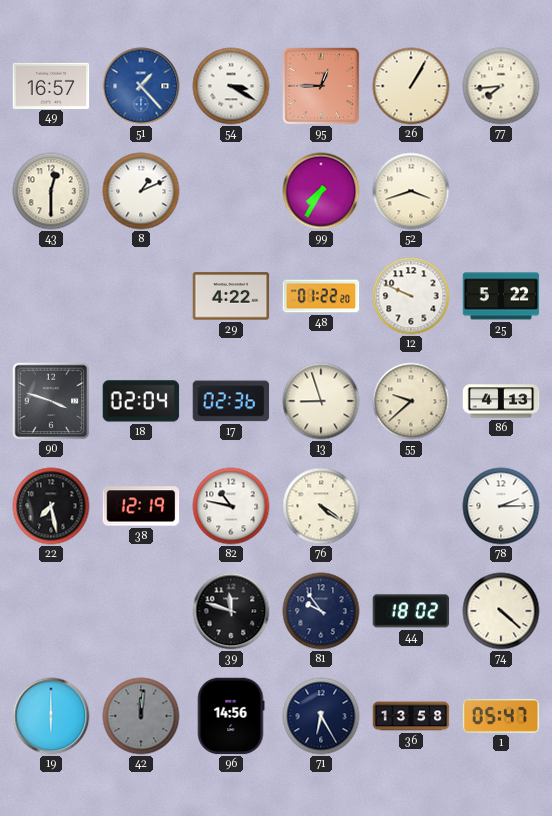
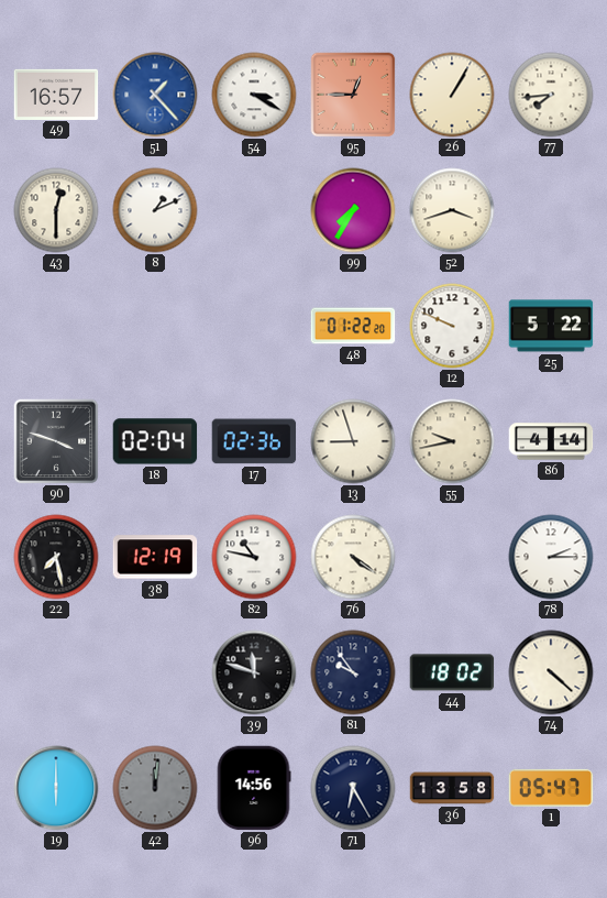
29: 4:22 -> none
55: 9:38 -> 9:43
86: 4:13 -> 4:14
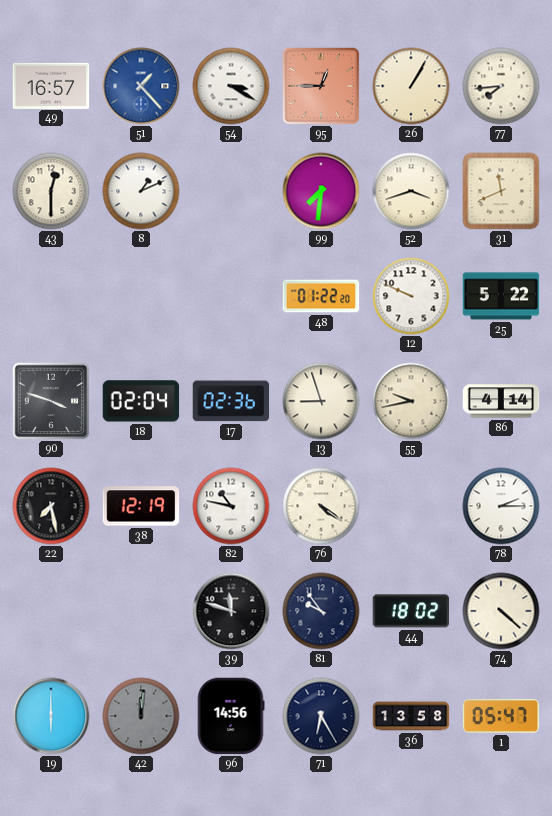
99: 7:35 -> 7:31
31: none -> 11:41
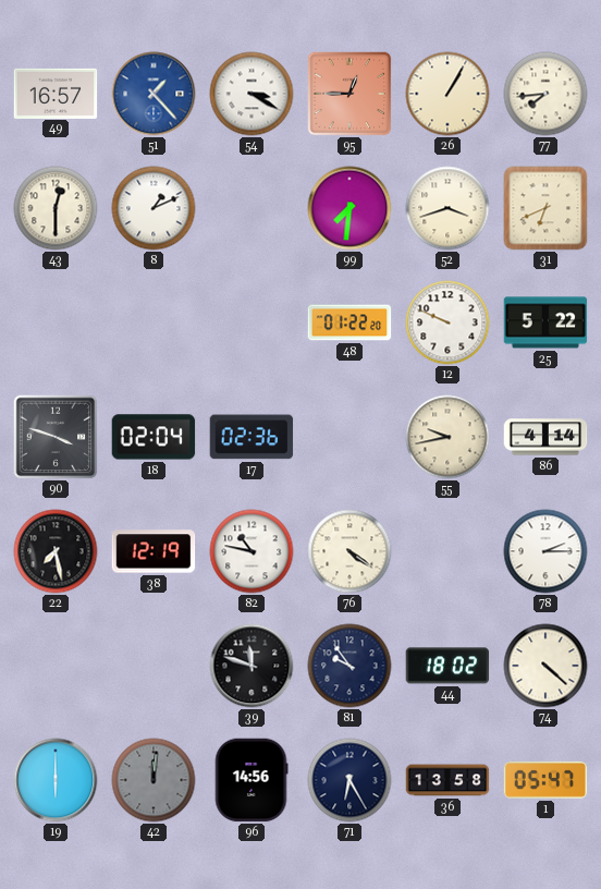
31: 11:41 -> 6:41
13: 8:57 -> none
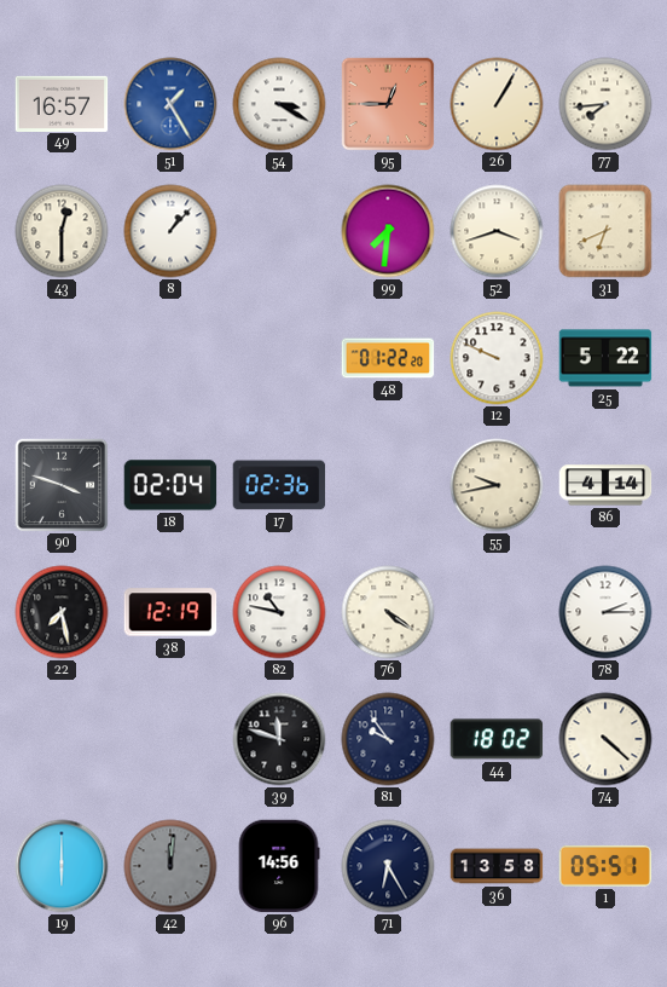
51: 1:23 -> 1:25
8: 1:11 -> 1:07
1: 05:47 -> 05:51
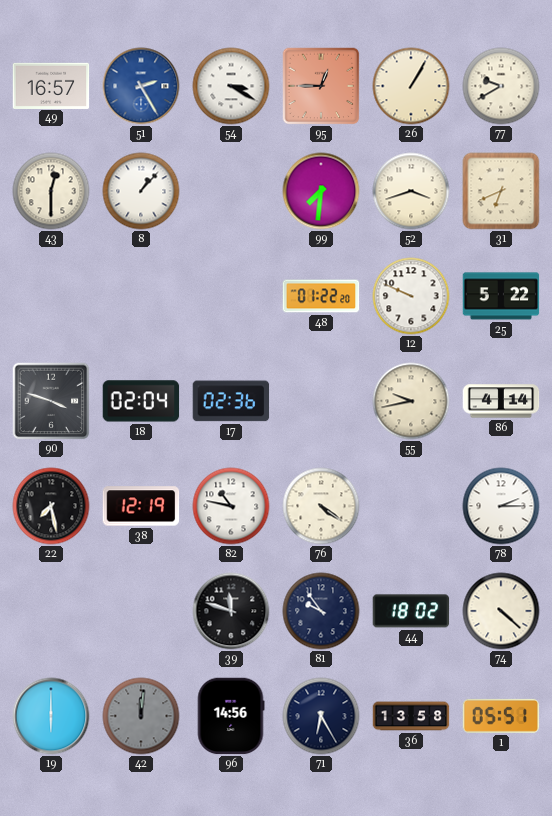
51: 1:25 -> 2:25
77: 7:44 -> 9:40
